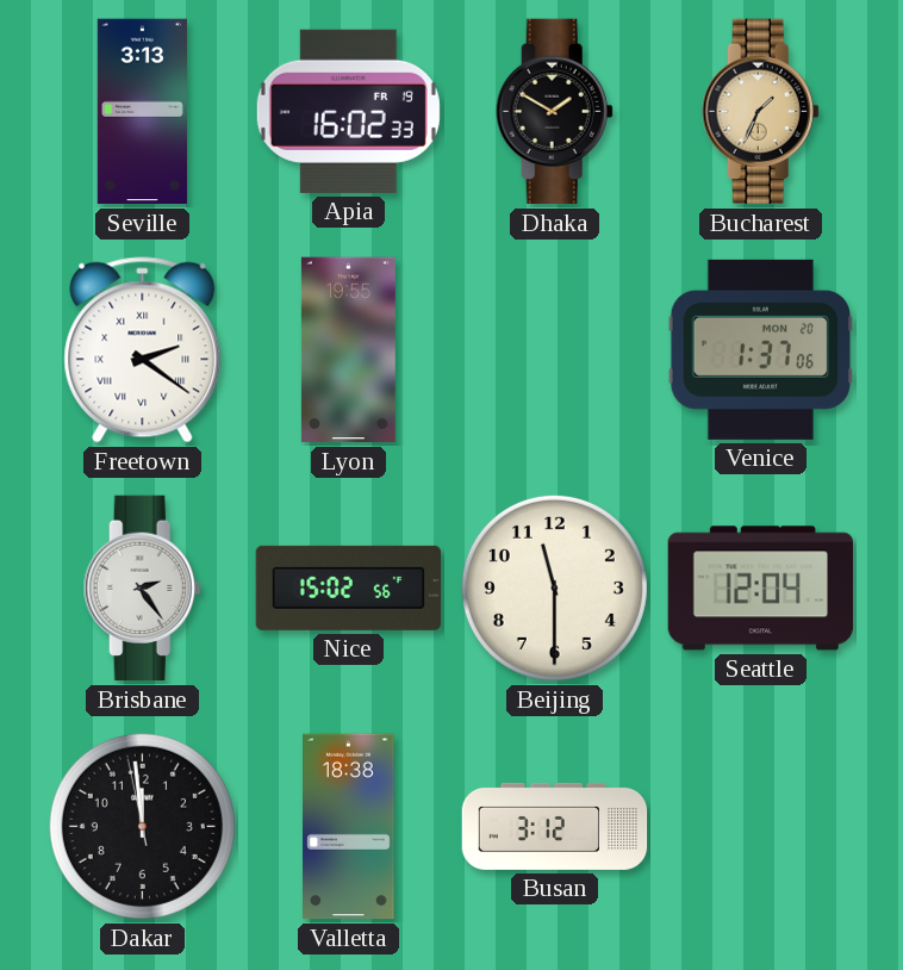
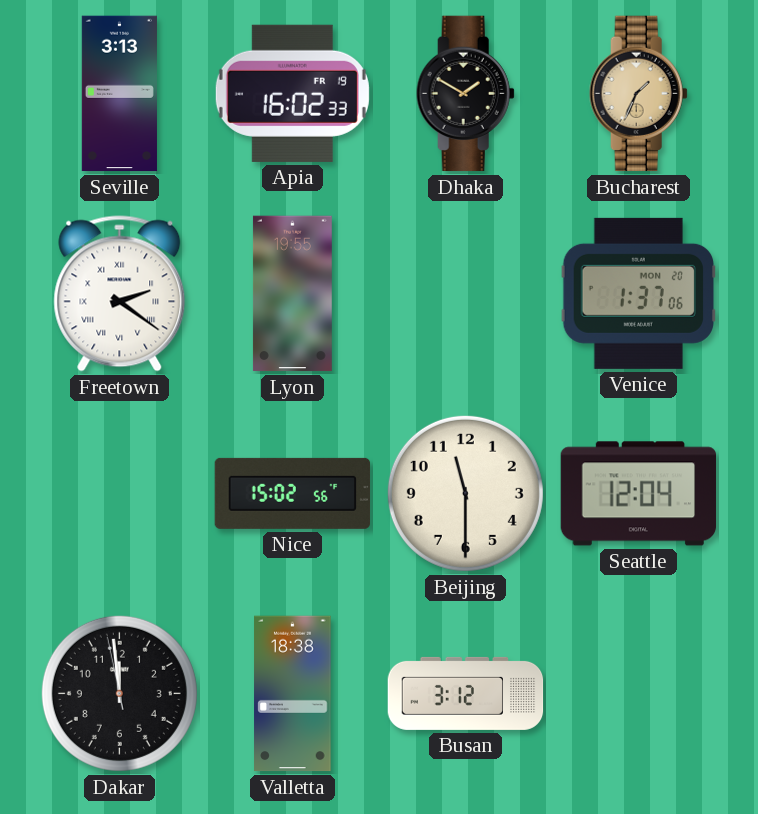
Brisbane: 2:24 -> none
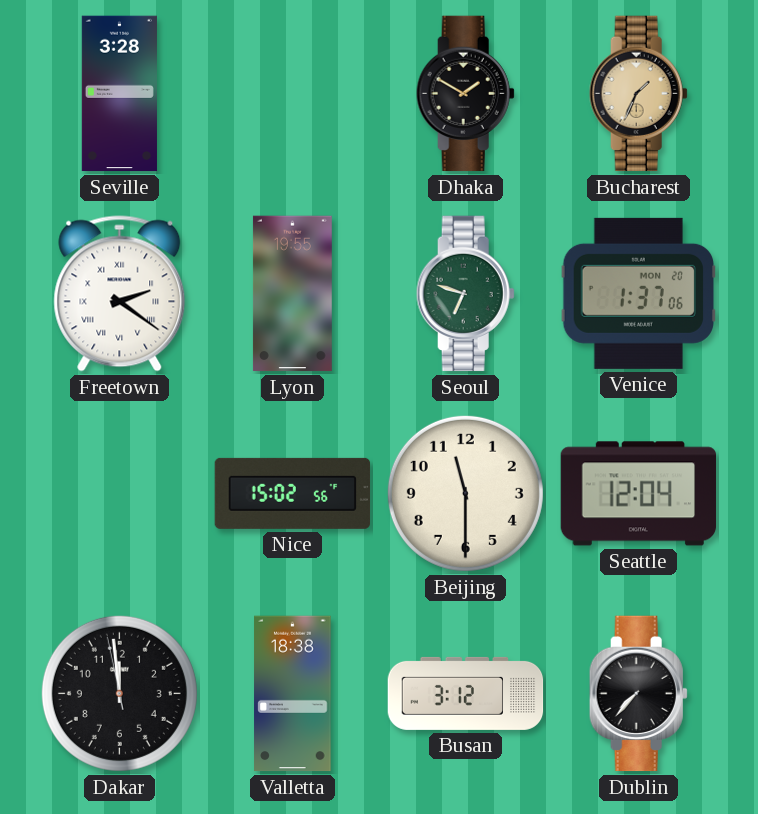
Seville: 3:13 -> 3:28
Apia: 16:02 -> none
Seoul: none -> 6:48
Dublin: none -> 7:37
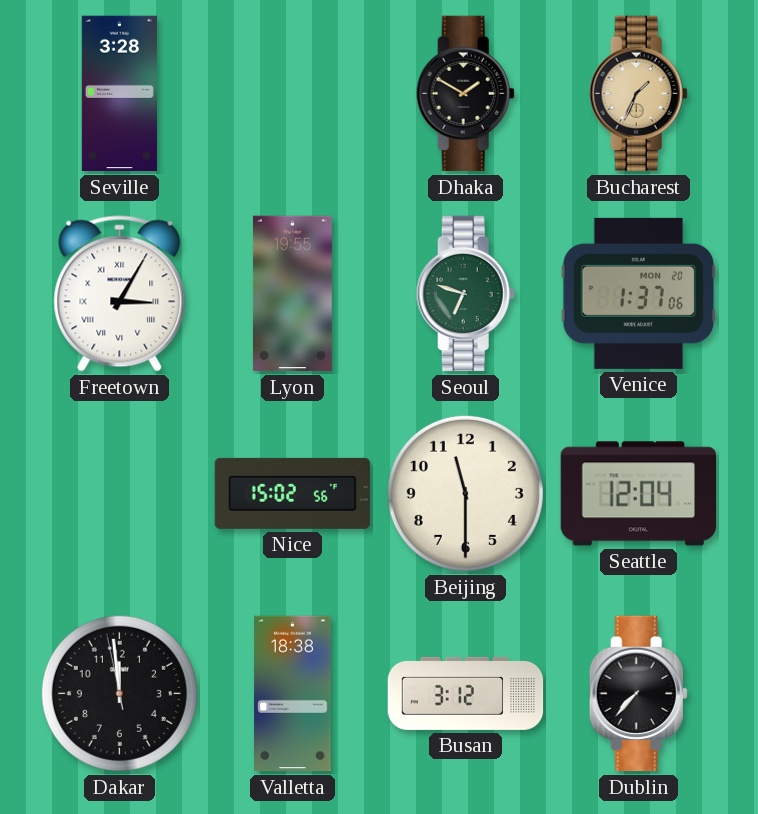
Freetown: 2:21 -> 3:05
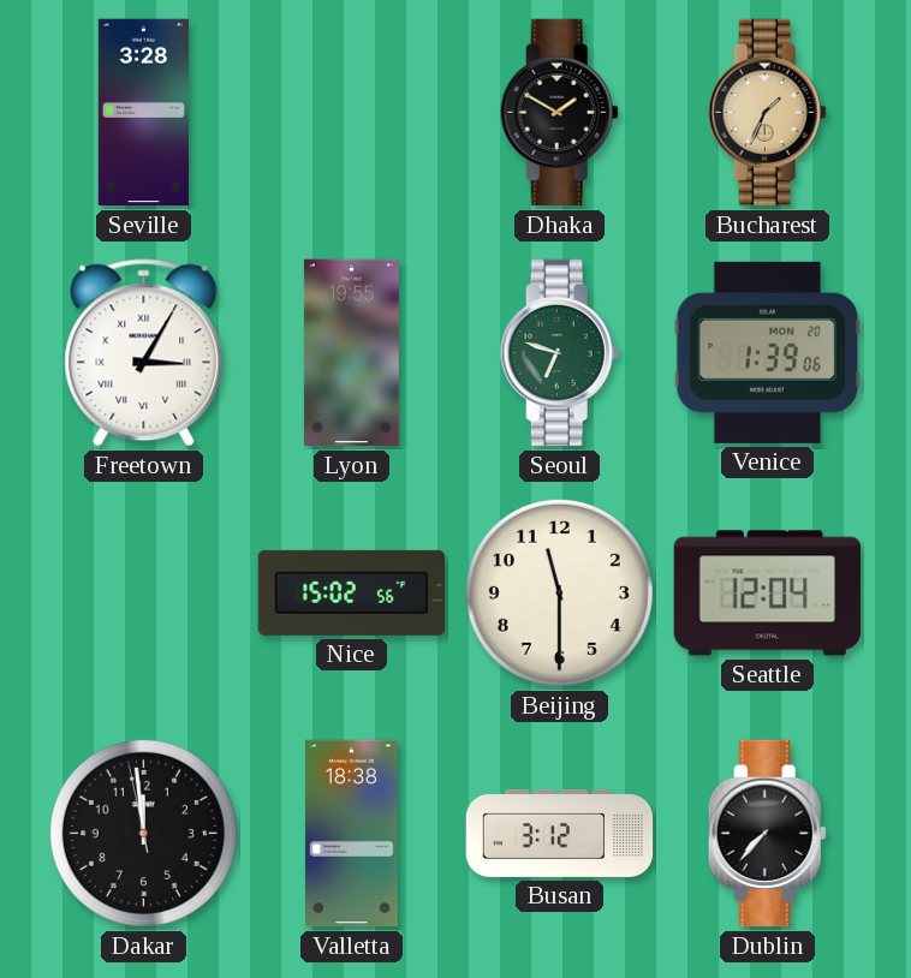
Venice: 1:37 -> 1:39
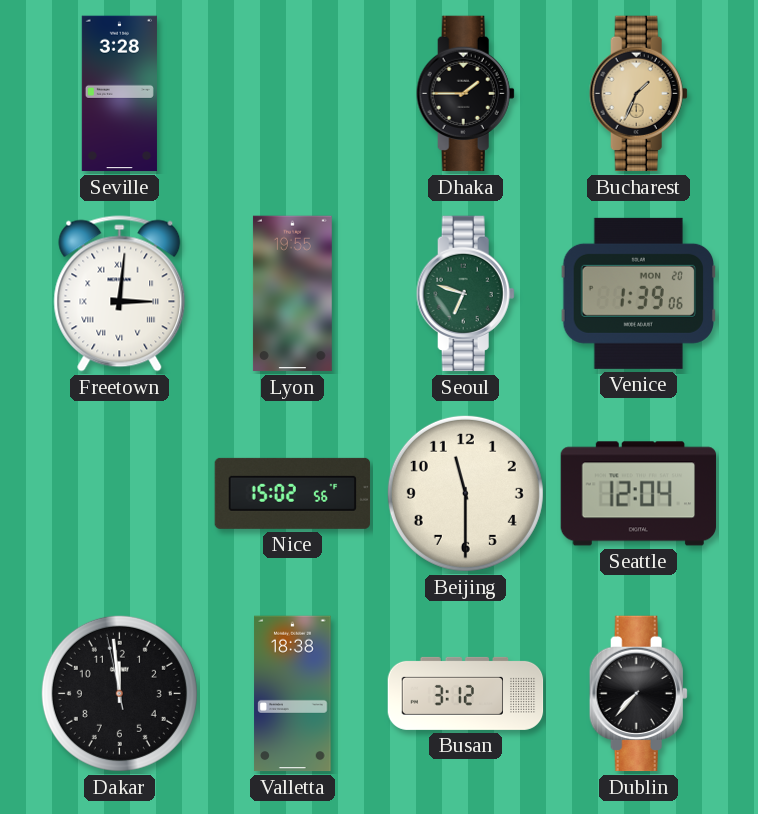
Dhaka: 1:50 -> 1:45
Freetown: 3:05 -> 3:01
